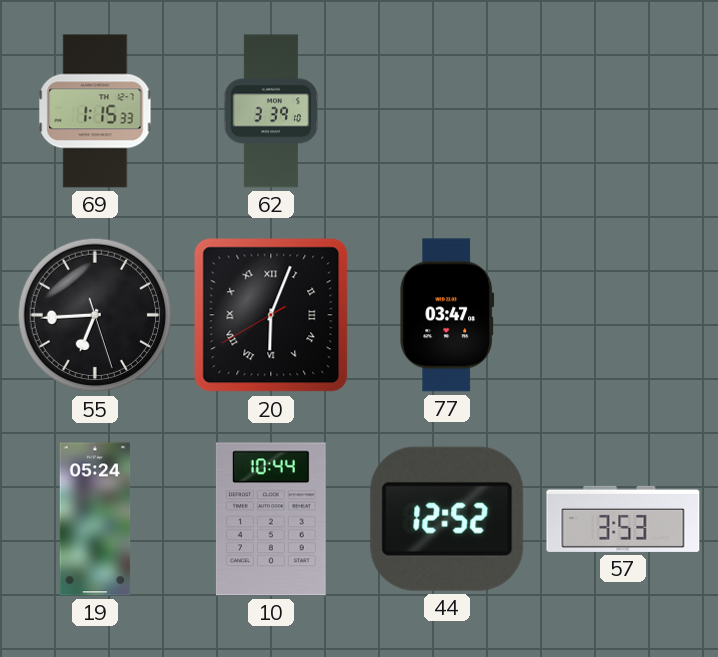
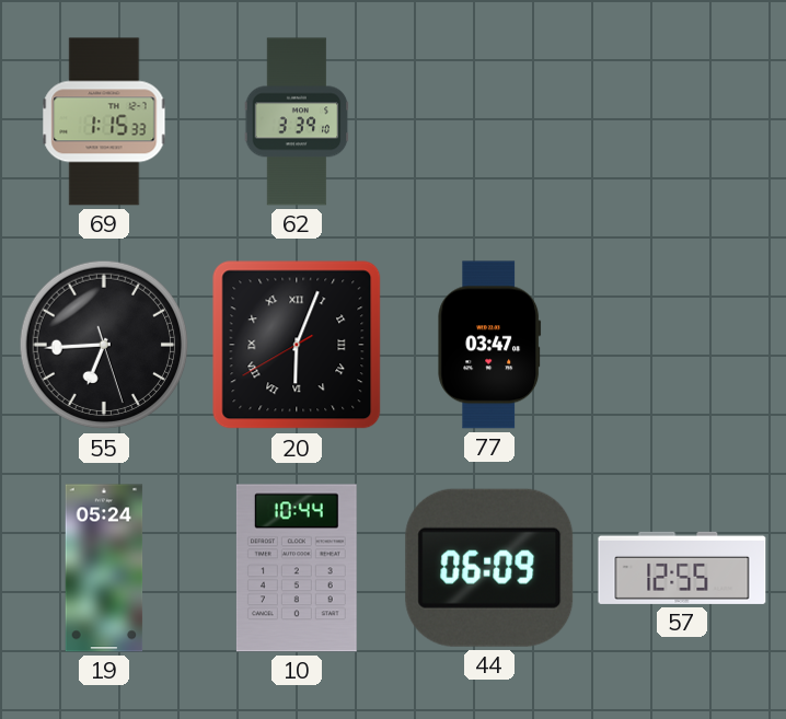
44: 12:52 -> 06:09
57: 3:53 -> 12:55
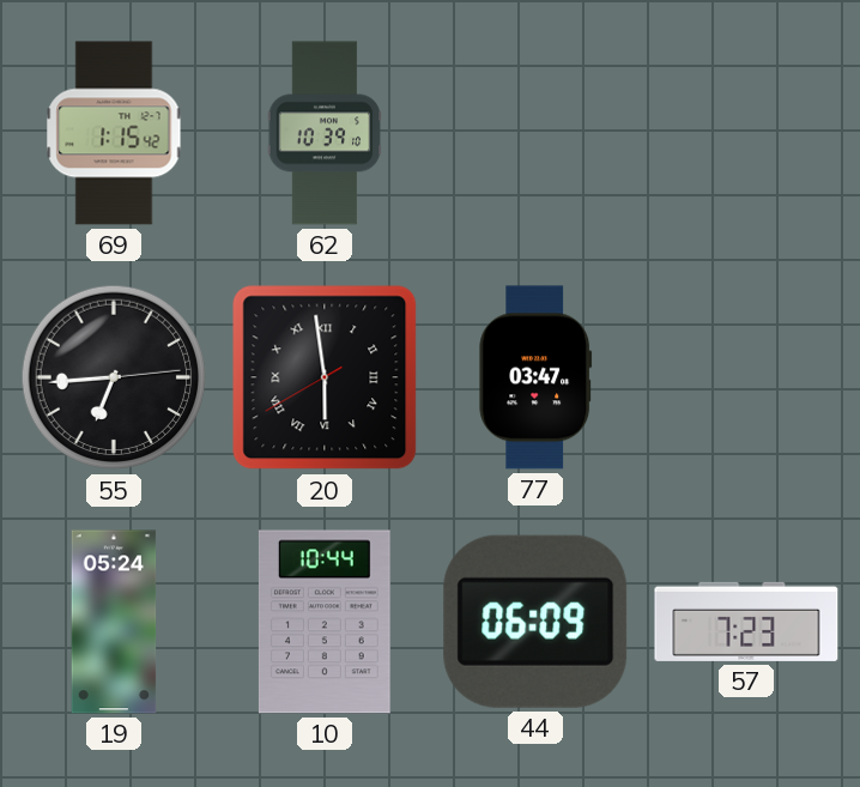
69: 1:15:33 -> 1:15:42
62: 3:39 -> 10:39
55: 6:44:27 -> 6:44:14
20: 6:03 -> 5:58
57: 12:55 -> 7:23
